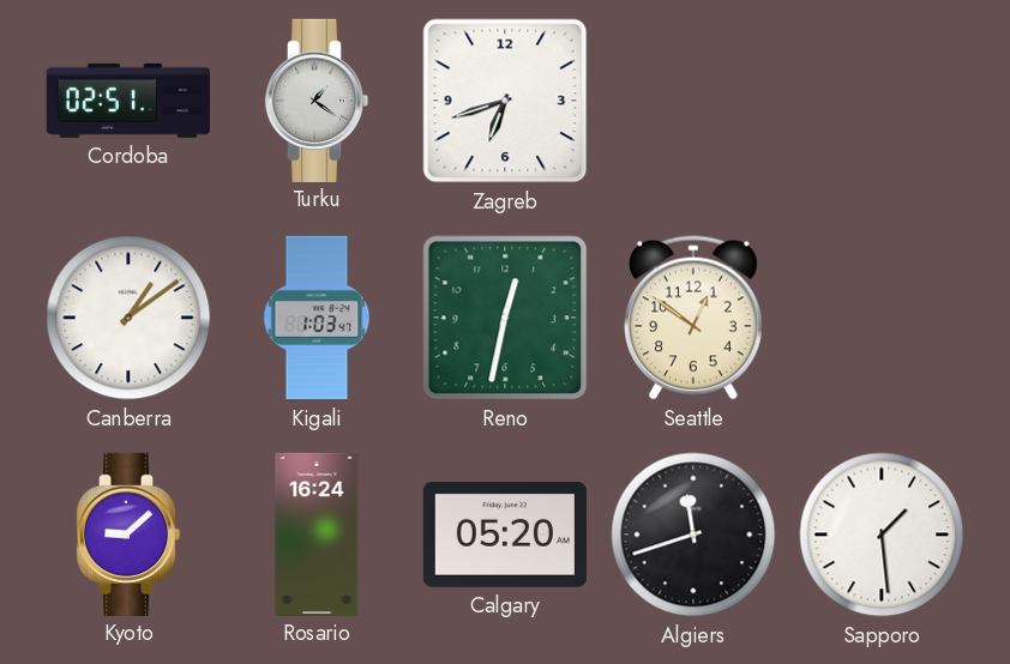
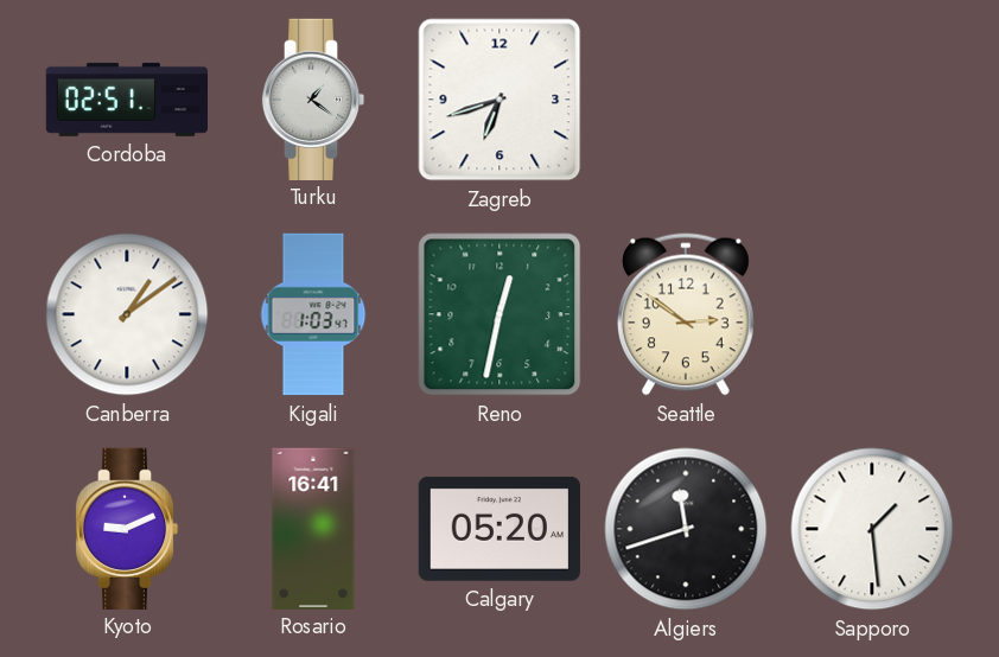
Seattle: 12:51 -> 2:51
Kyoto: 9:08 -> 9:11
Rosario: 16:24 -> 16:41
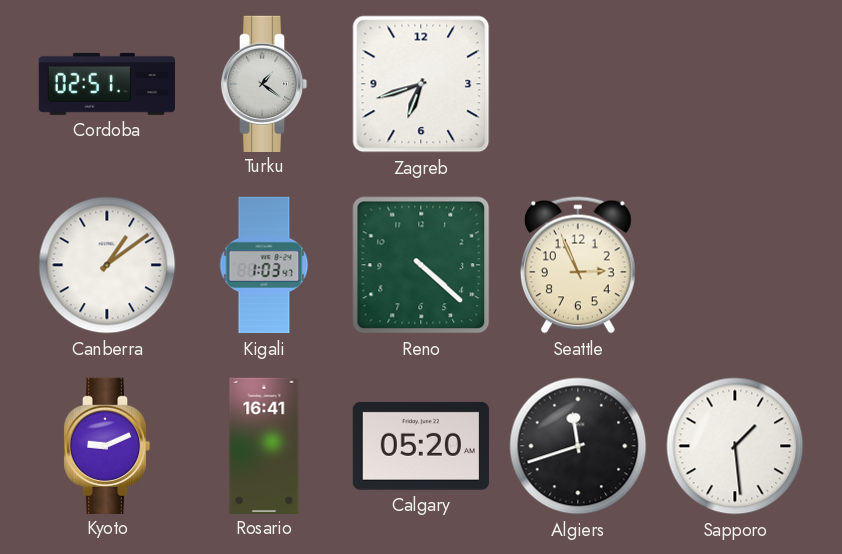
Reno: 12:32 -> 4:22
Seattle: 2:51 -> 2:56
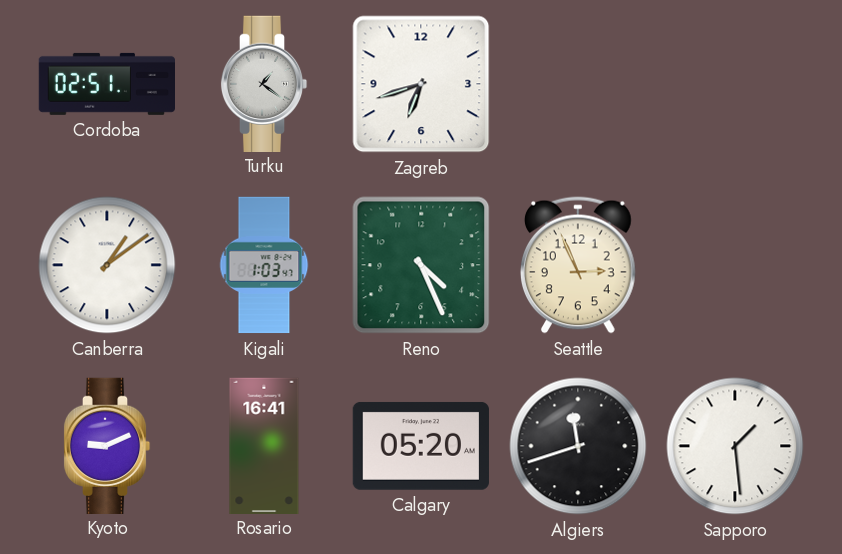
Reno: 4:22 -> 4:26
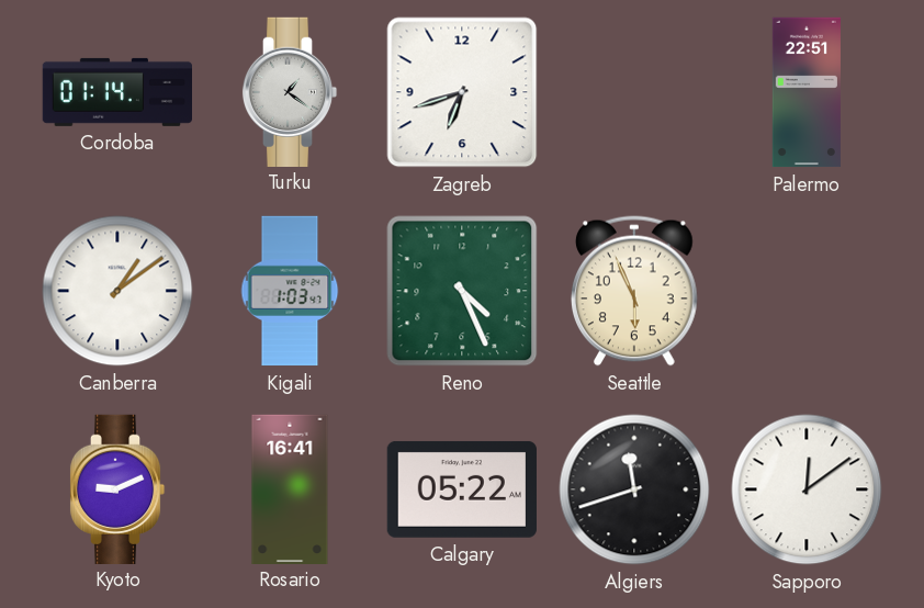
Cordoba: 02:51 -> 01:14
Palermo: none -> 22:51
Seattle: 2:56 -> 5:56
Calgary: 05:20 -> 05:22
Sapporo: 1:29 -> 12:09
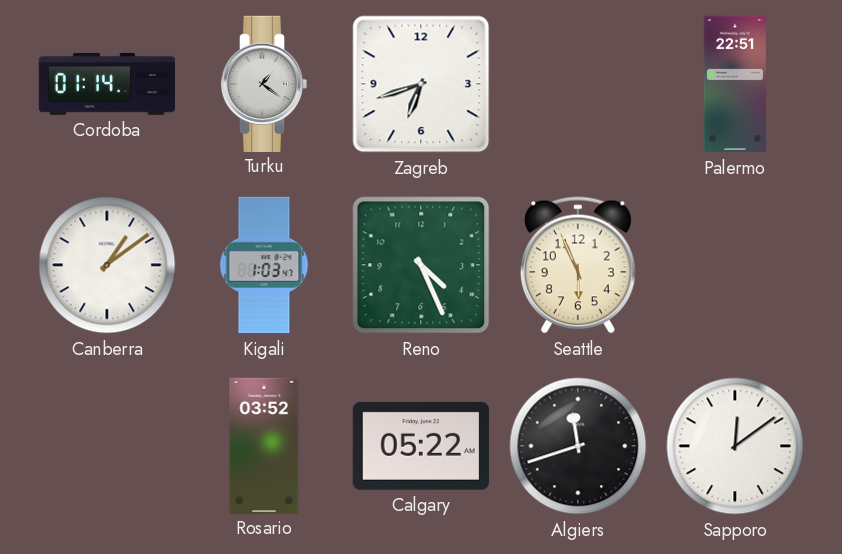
Kyoto: 9:11 -> none
Rosario: 16:41 -> 03:52
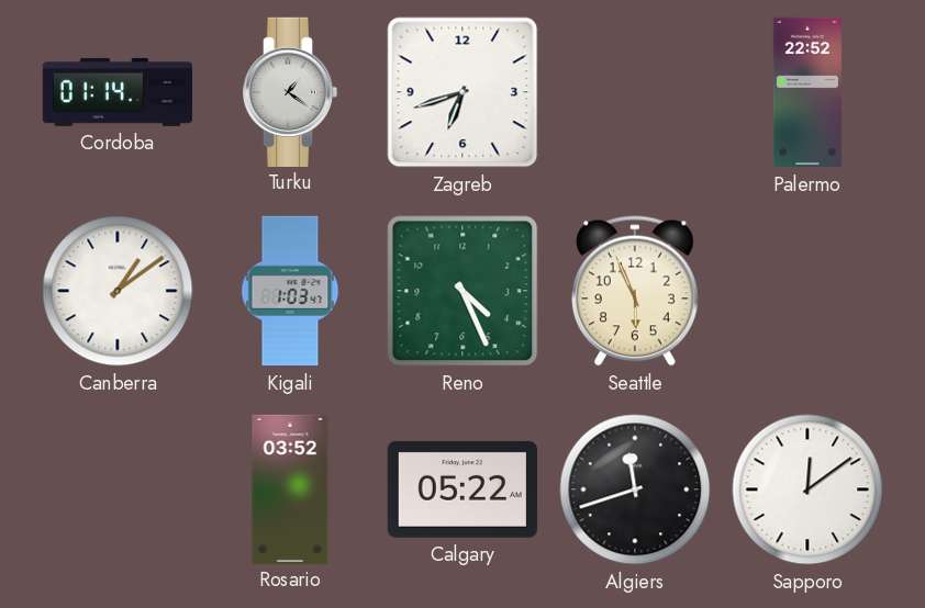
Palermo: 22:51 -> 22:52
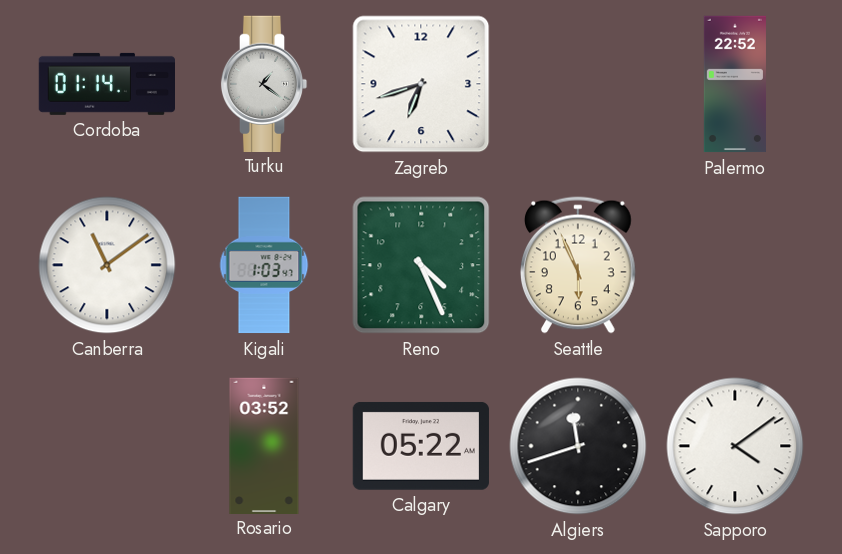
Canberra: 1:09 -> 11:09
Sapporo: 12:09 -> 4:09
